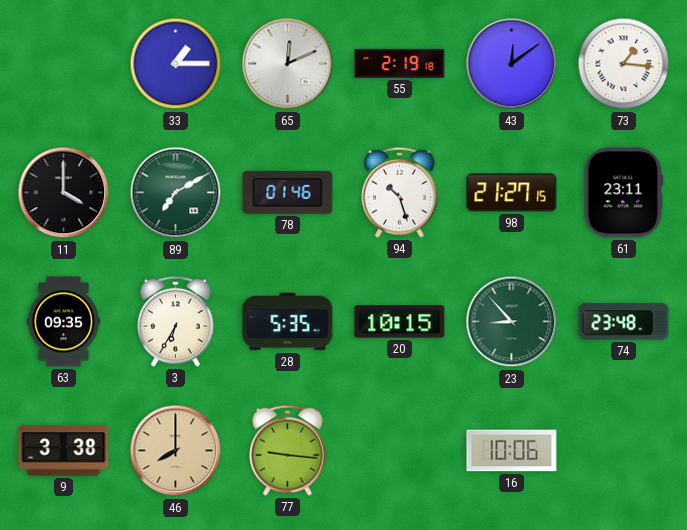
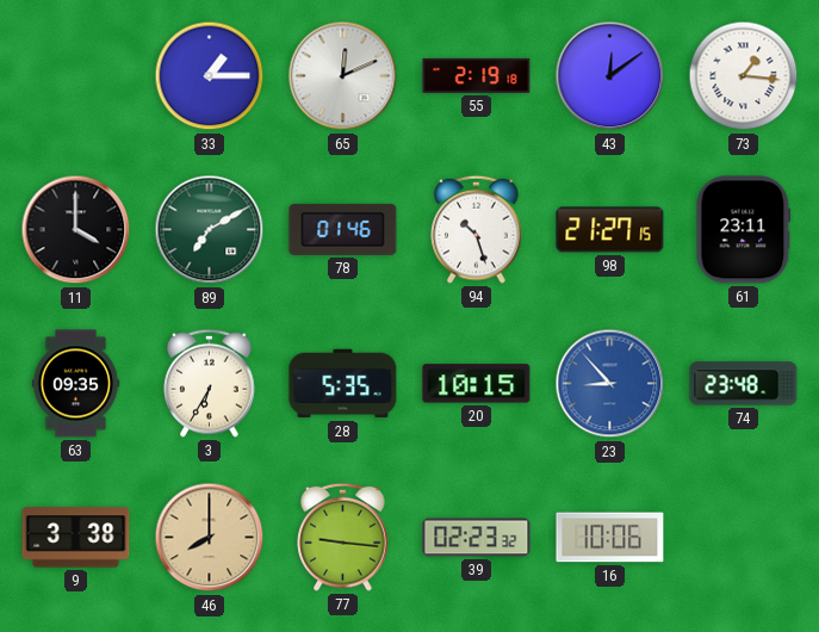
23 dial: green -> blue
39: none -> 02:23
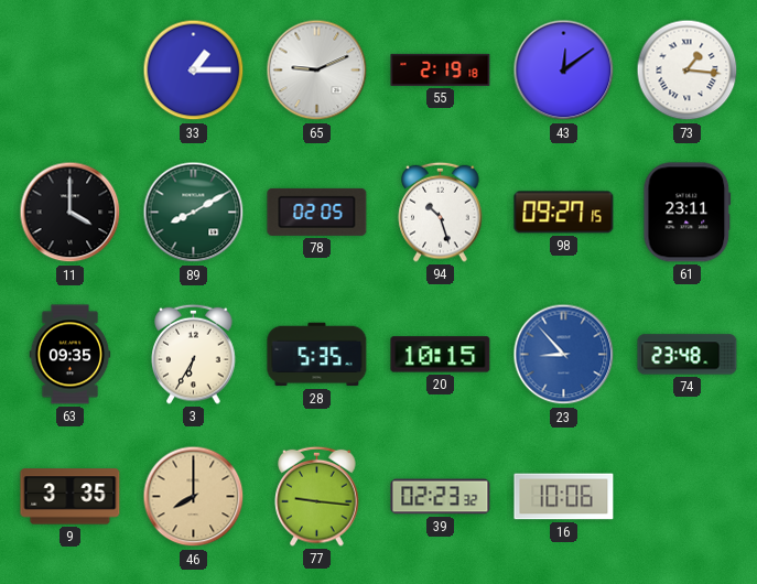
65: 12:11 -> 9:11
89: 7:10 -> 8:10
78: 01:46 -> 02:05
98: 21:27 -> 09:27
9: 3:38 -> 3:35
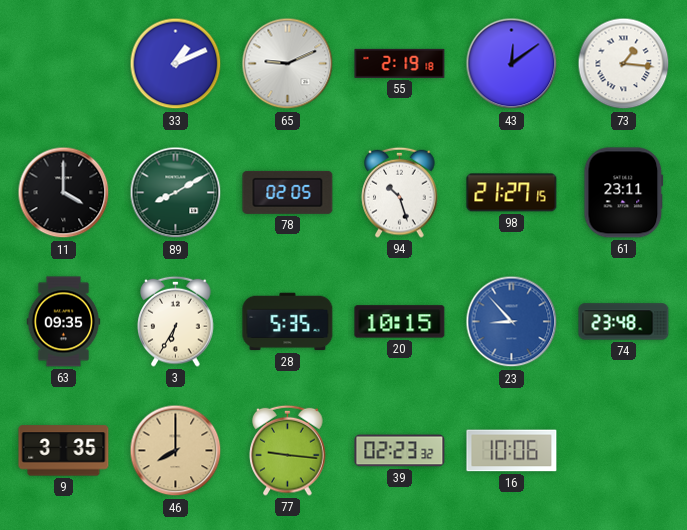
33: 1:15 -> 1:11
98: 09:27 -> 21:27
